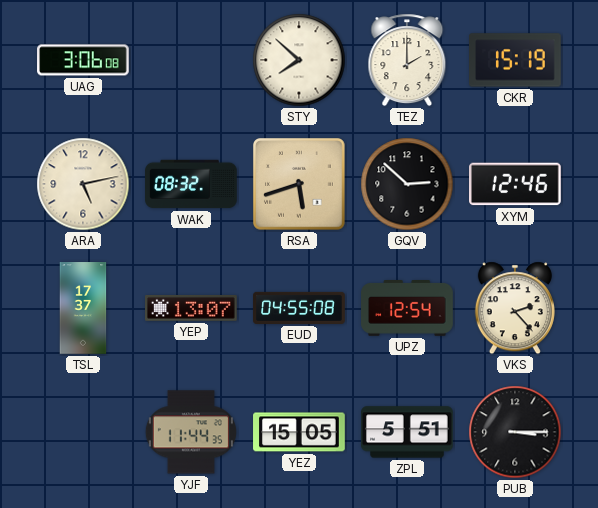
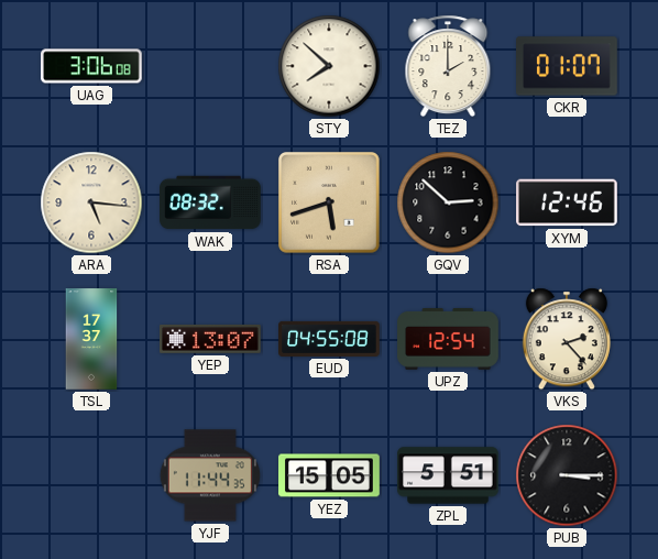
CKR: 15:19 -> 01:07
ARA: 5:13 -> 5:16
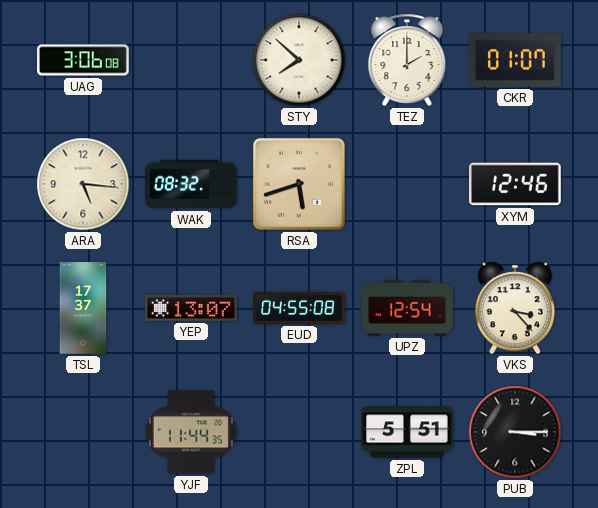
GQV: 2:52 -> none
VKS: 2:23 -> 3:23
YEZ: 15:05 -> none
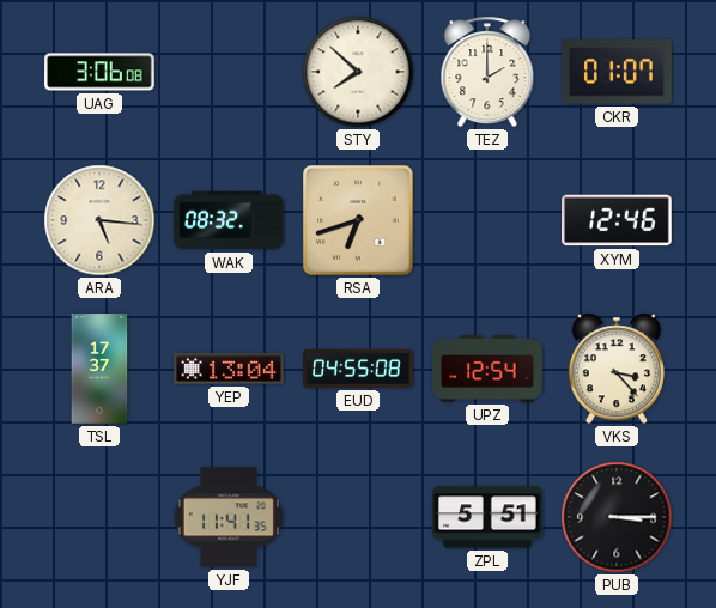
RSA: 5:42 -> 6:42
YEP: 13:07 -> 13:04
YJF: 11:44 -> 11:41
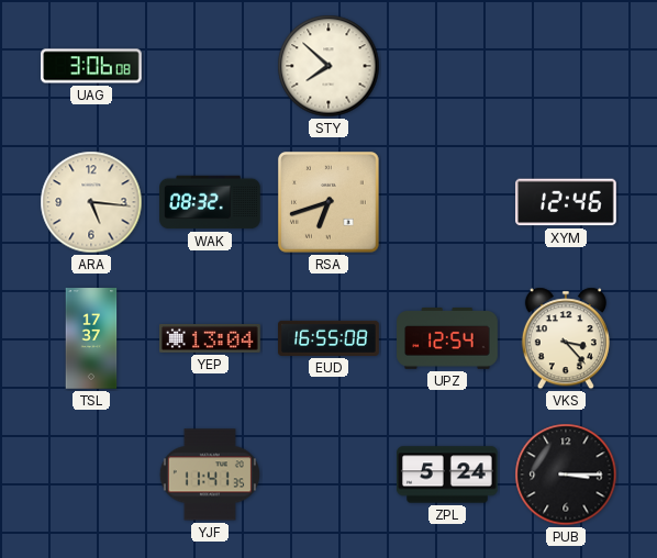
TEZ: 2:00 -> none
CKR: 01:07 -> none
EUD: 04:55 -> 16:55
ZPL: 5:51 -> 5:24
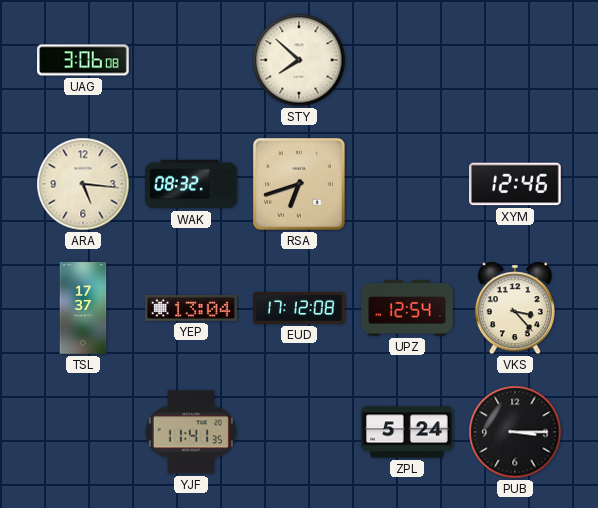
EUD: 16:55 -> 17:12
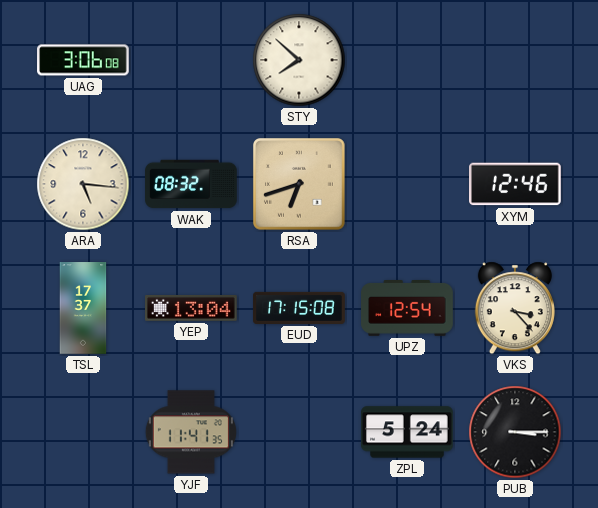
EUD: 17:12 -> 17:15
